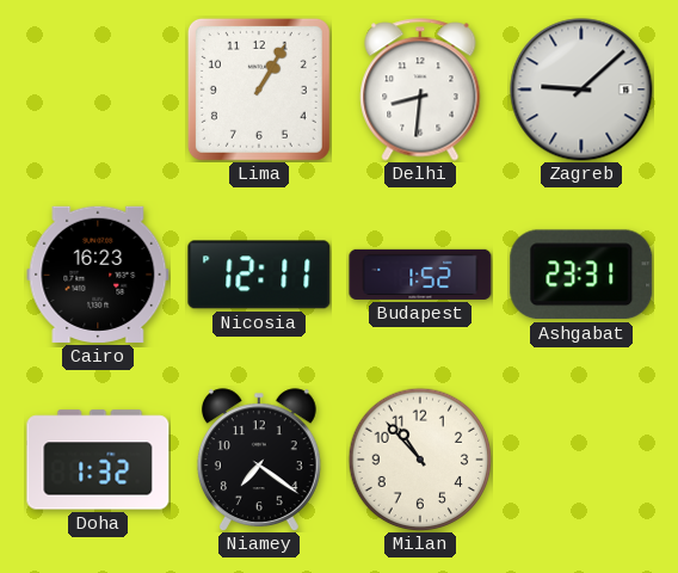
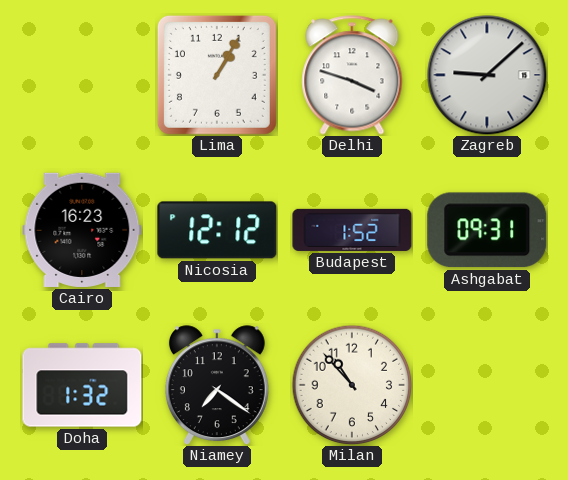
Delhi: 8:31 -> 3:48
Nicosia: 12:11 -> 12:12
Ashgabat: 23:31 -> 09:31
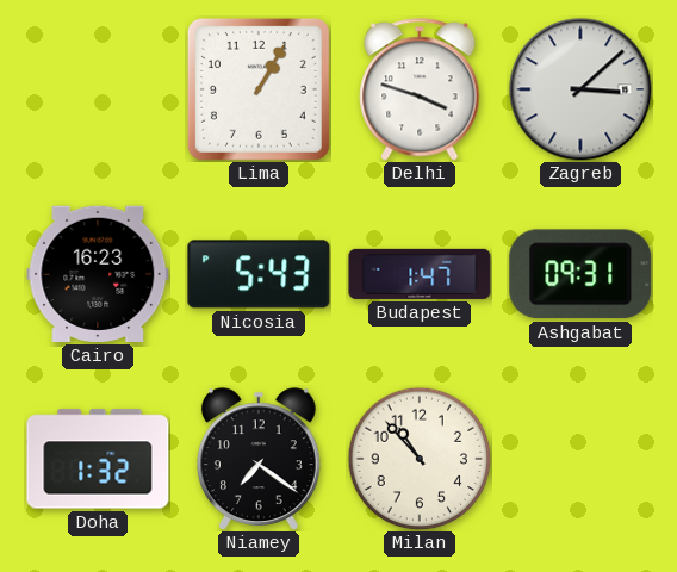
Zagreb: 9:08 -> 3:08
Nicosia: 12:12 -> 5:43
Budapest: 1:52 -> 1:47
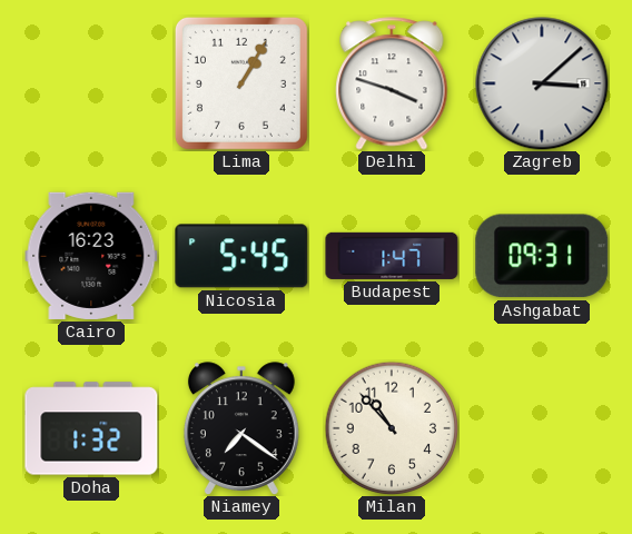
Nicosia: 5:43 -> 5:45
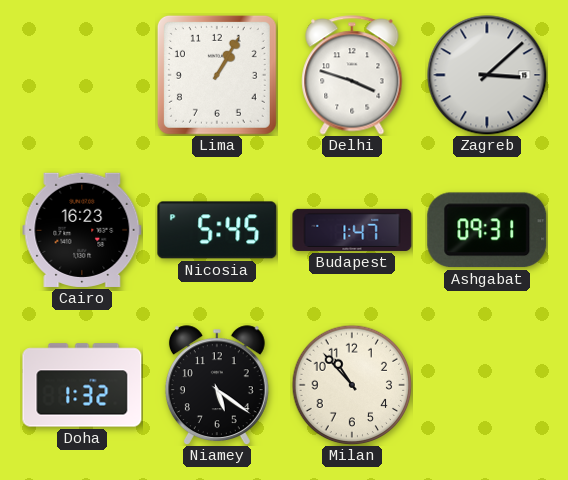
Niamey: 7:21 -> 5:21
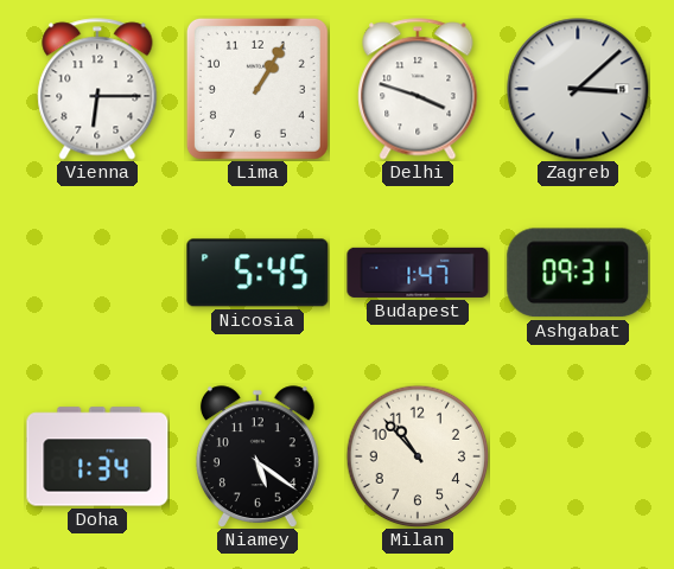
Vienna: none -> 6:15
Cairo: 16:23 -> none
Doha: 1:32 -> 1:34
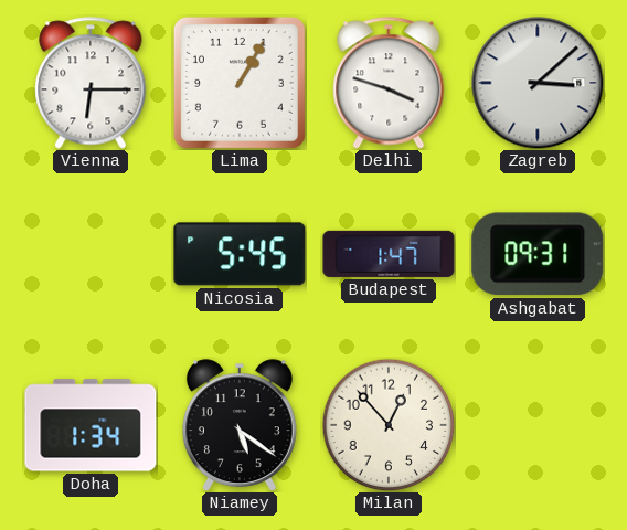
Milan: 10:53 -> 12:53
